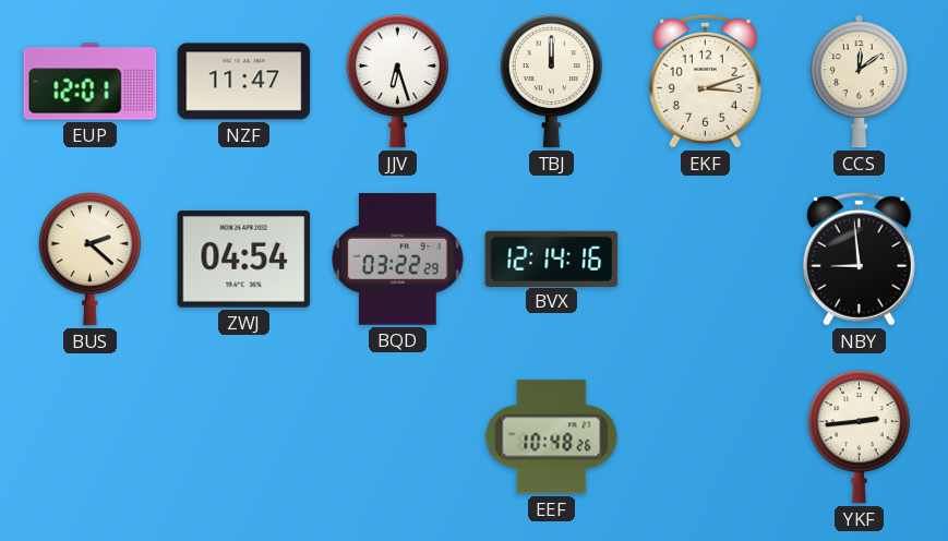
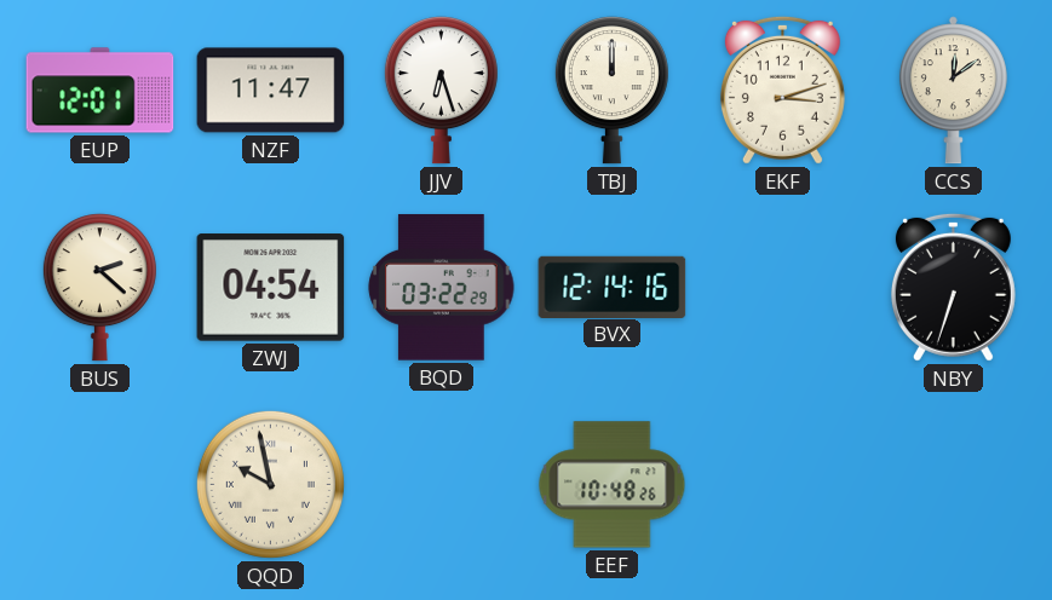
NBY: 8:59 -> 6:33
QQD: none -> 9:58
YKF: 2:44 -> none
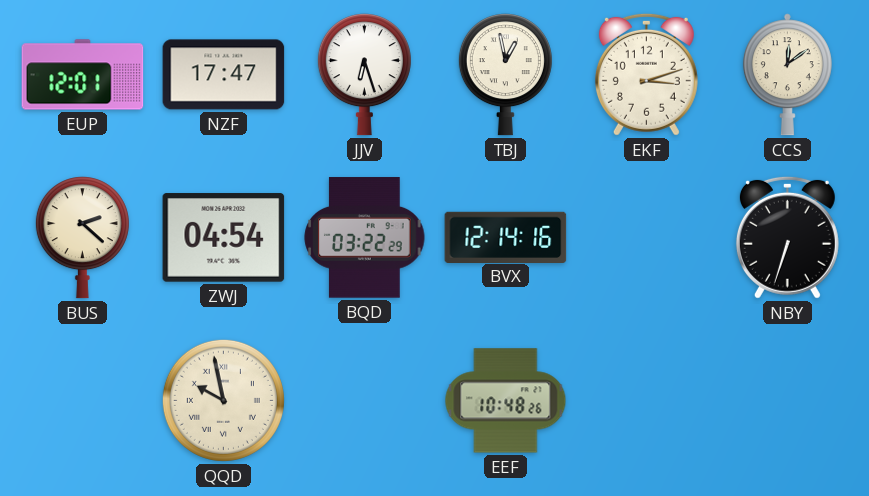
NZF: 11:47 -> 17:47
TBJ: 12:00 -> 12:58
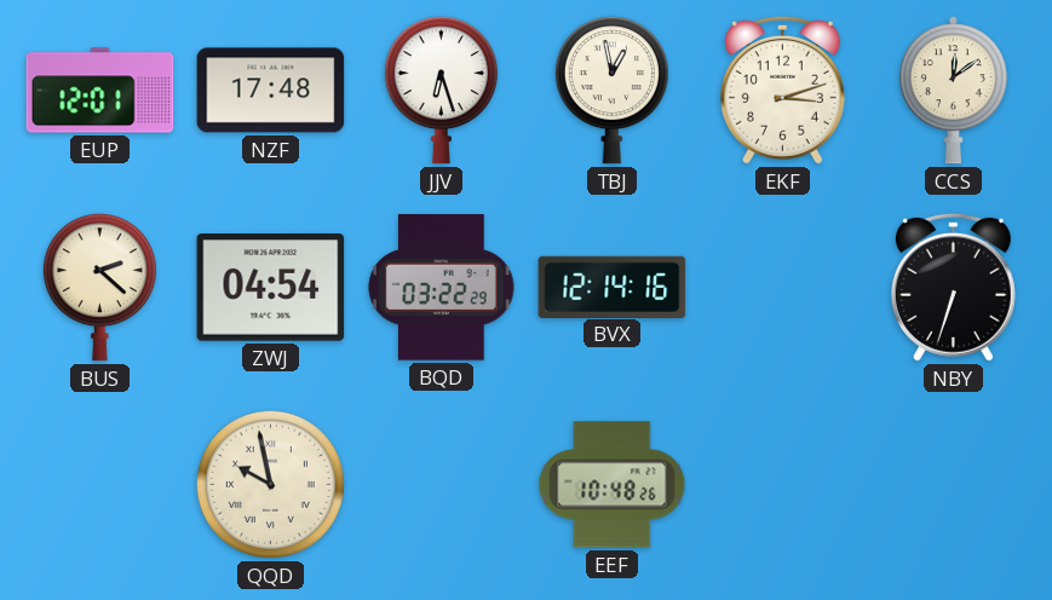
NZF: 17:47 -> 17:48
